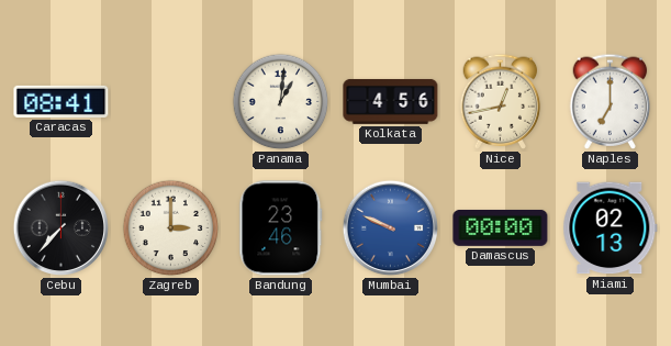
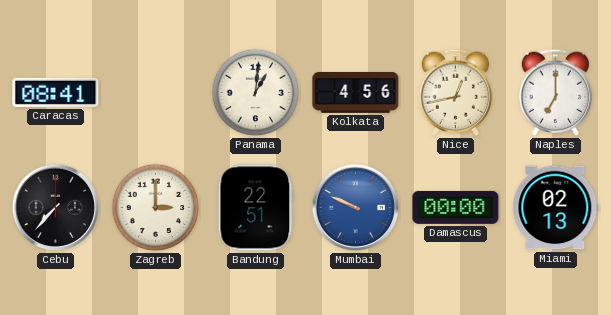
Bandung: 23:46 -> 22:51
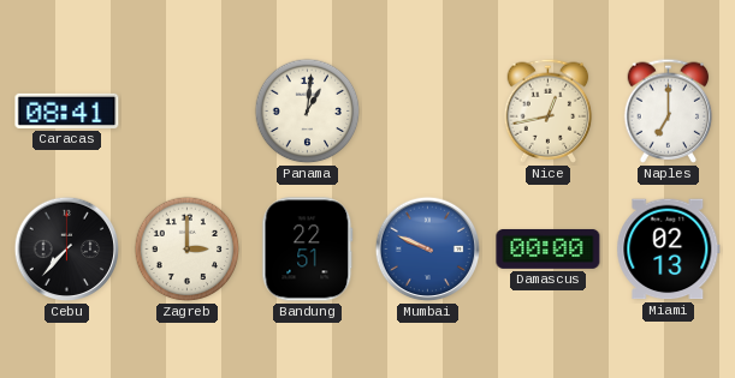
Kolkata: 4:56 -> none
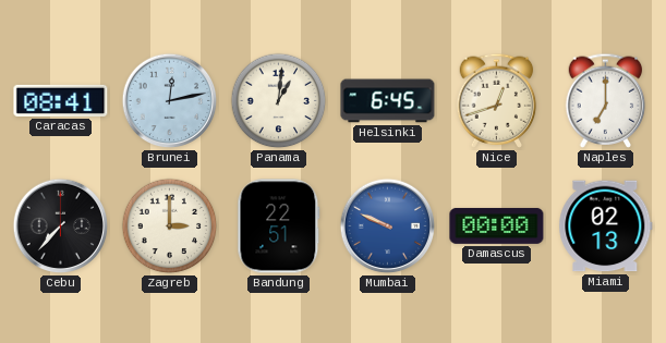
Brunei: none -> 12:13
Helsinki: none -> 6:45
Nice: 12:43 -> 12:42
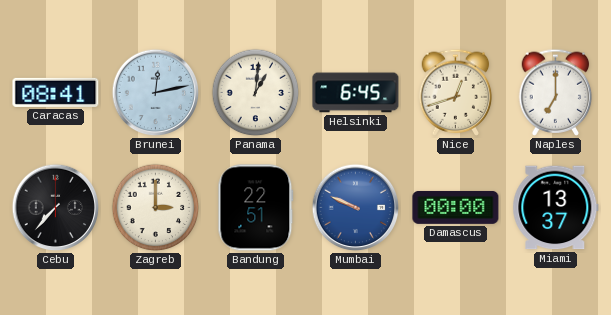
Miami: 02:13 -> 13:37
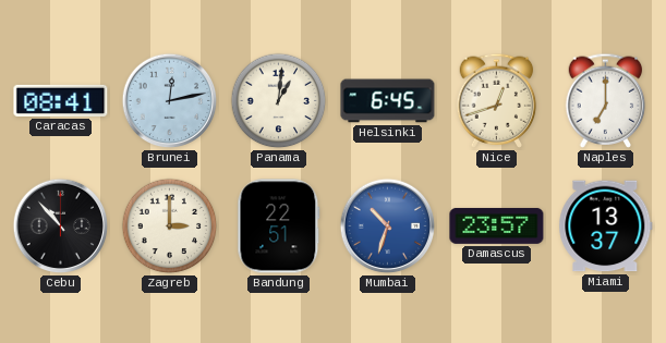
Cebu: 7:37 -> 10:53
Mumbai: 9:49 -> 10:33
Damascus: 00:00 -> 23:57
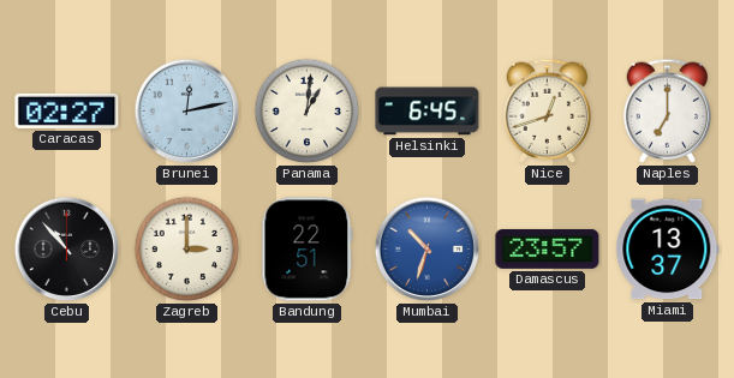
Caracas: 08:41 -> 02:27
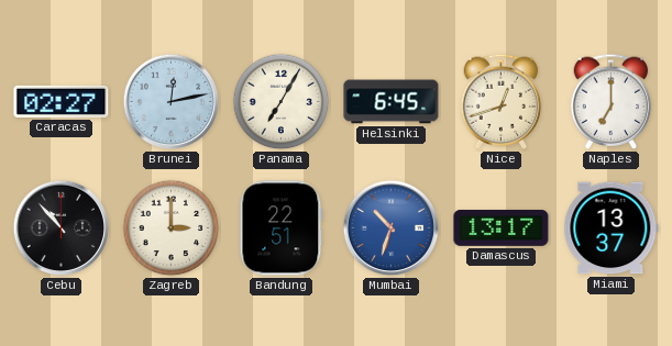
Panama: 1:01 -> 7:05
Damascus: 23:57 -> 13:17
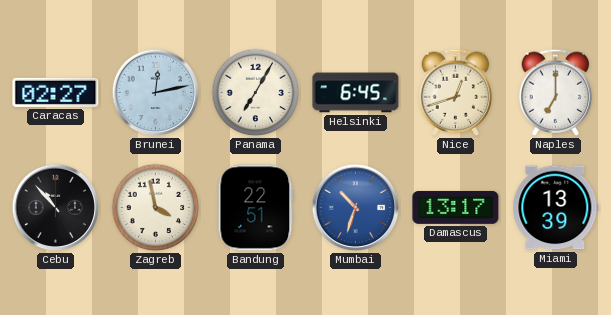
Zagreb: 3:00 -> 3:58
Miami: 13:37 -> 13:39
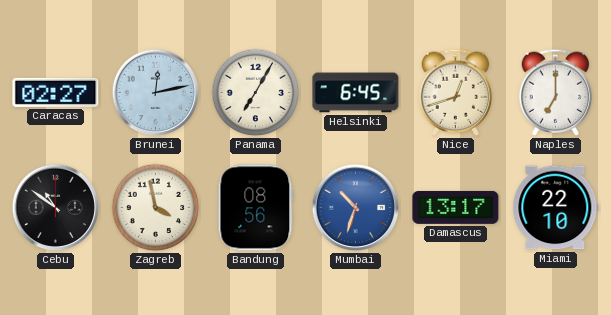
Cebu: 10:53 -> 10:51
Bandung: 22:51 -> 08:56
Miami: 13:39 -> 22:10
